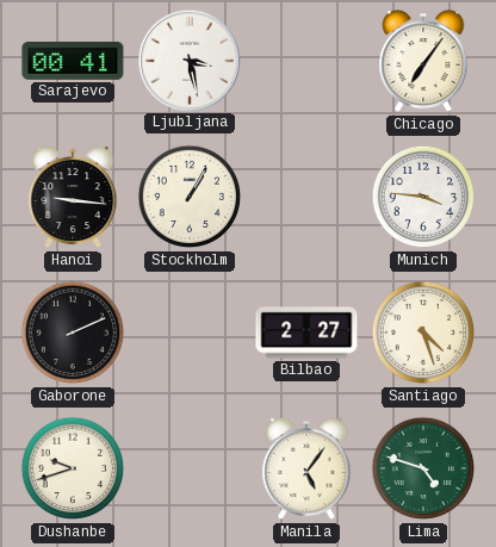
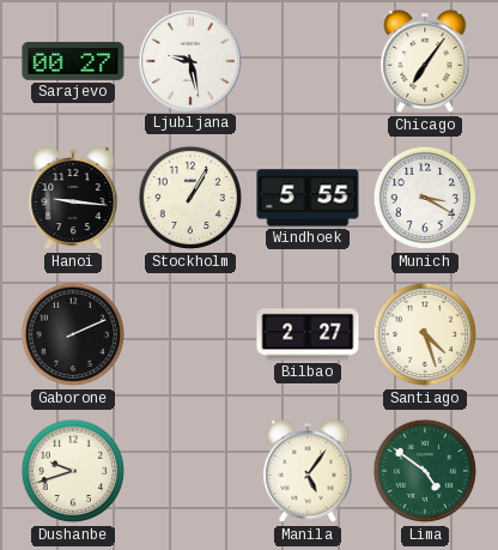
Sarajevo: 00:41 -> 00:27
Ljubljana: 3:28 -> 9:28
Windhoek: none -> 5:55
Munich: 3:46 -> 3:20
Lima: 4:48 -> 4:51
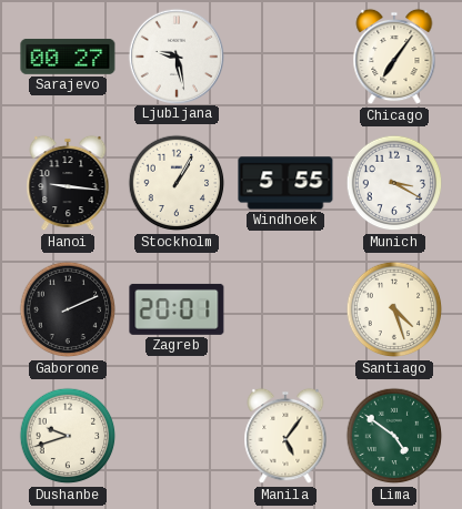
Zagreb: none -> 20:01
Bilbao: 2:27 -> none
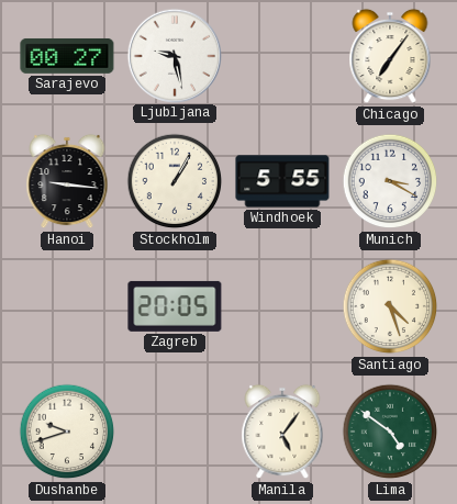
Gaborone: 2:11 -> none
Zagreb: 20:01 -> 20:05
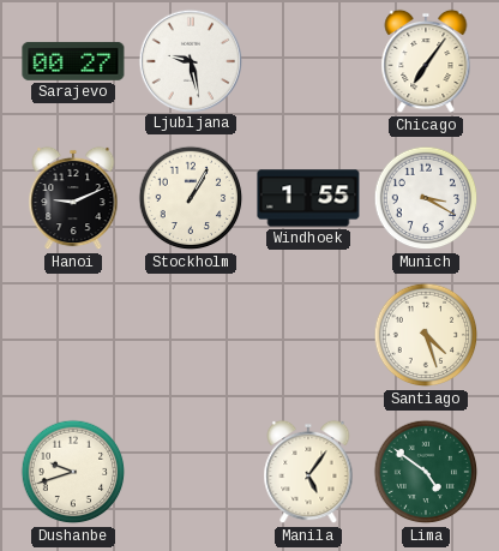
Hanoi: 9:16 -> 9:11
Windhoek: 5:55 -> 1:55
Zagreb: 20:05 -> none
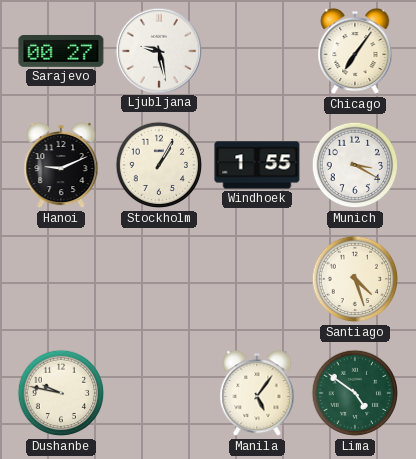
Dushanbe: 9:42 -> 9:47
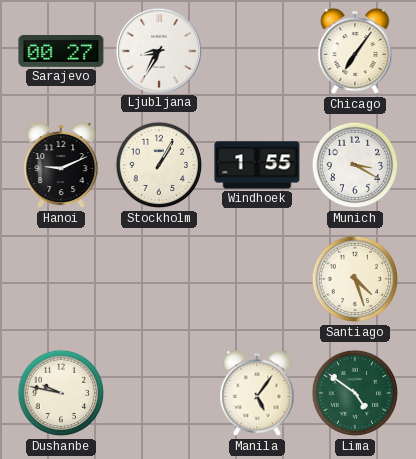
Ljubljana: 9:28 -> 8:35
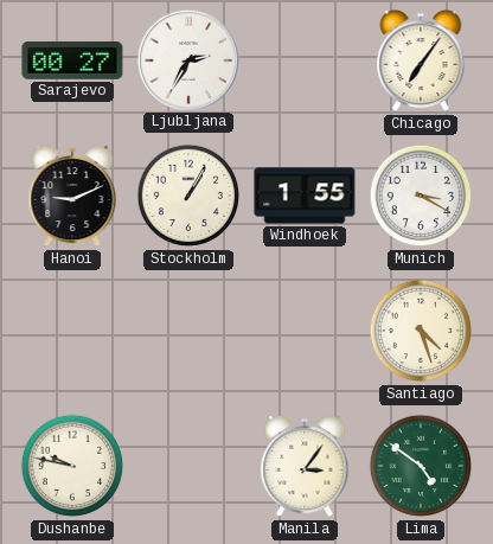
Ljubljana: 8:35 -> 2:35
Manila: 5:06 -> 3:06
